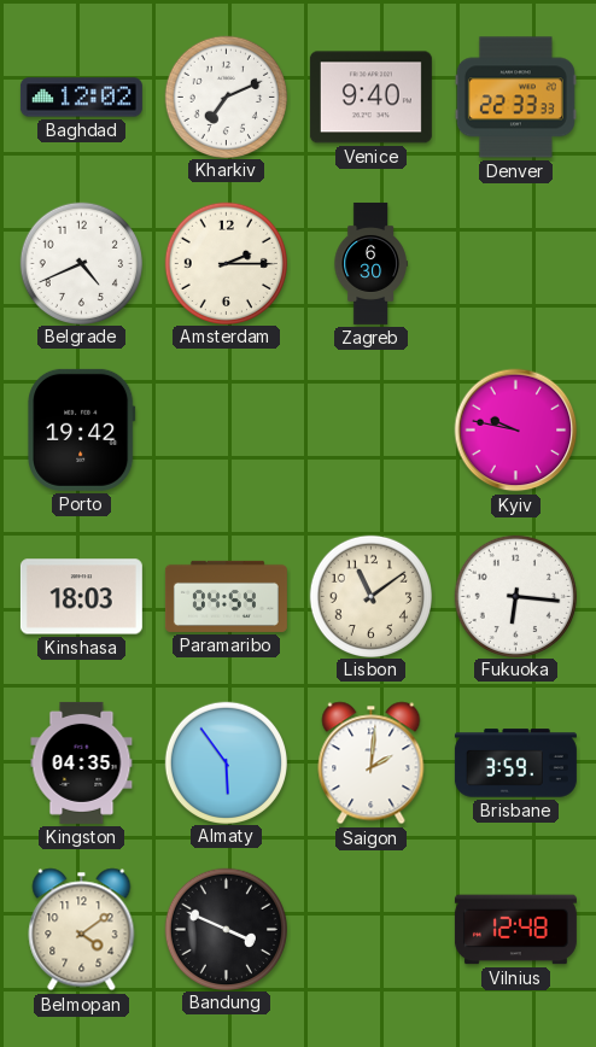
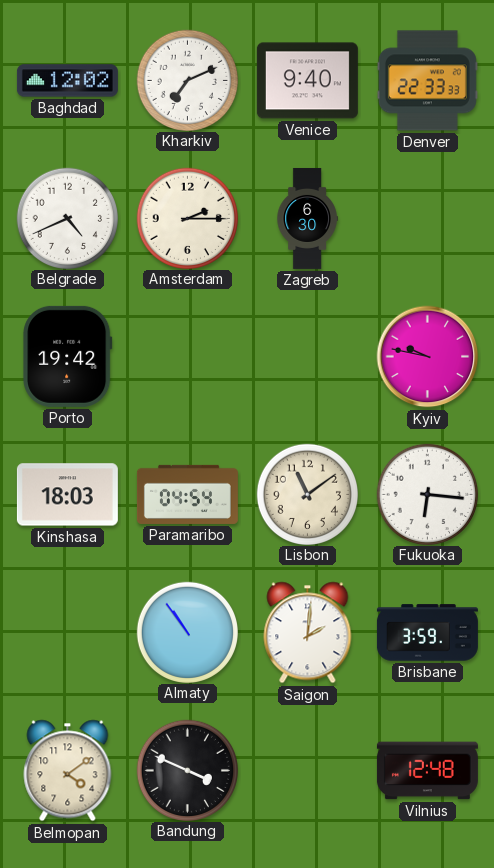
Kingston: 04:35 -> none
Almaty: 5:54 -> 10:54
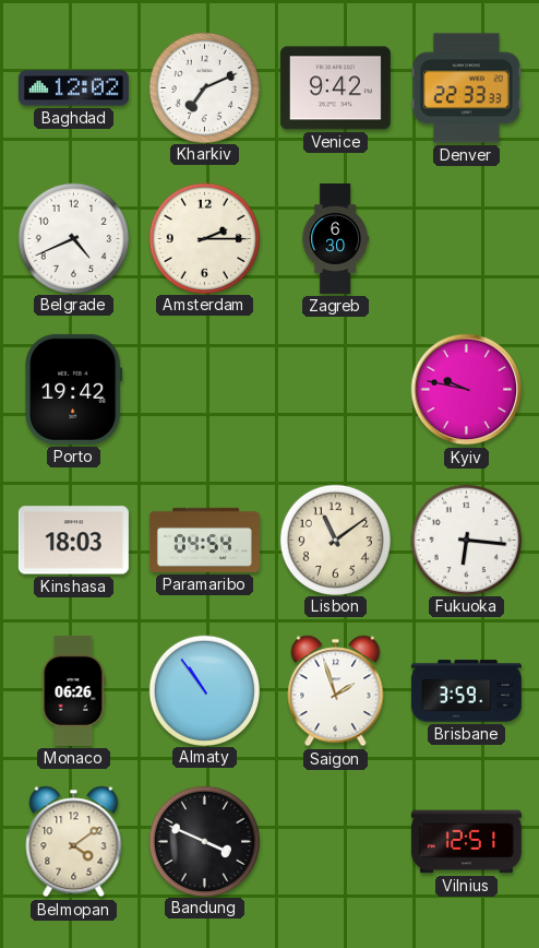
Venice: 9:40 -> 9:42
Monaco: none -> 06:26
Saigon: 2:01 -> 1:57
Vilnius: 12:48 -> 12:51
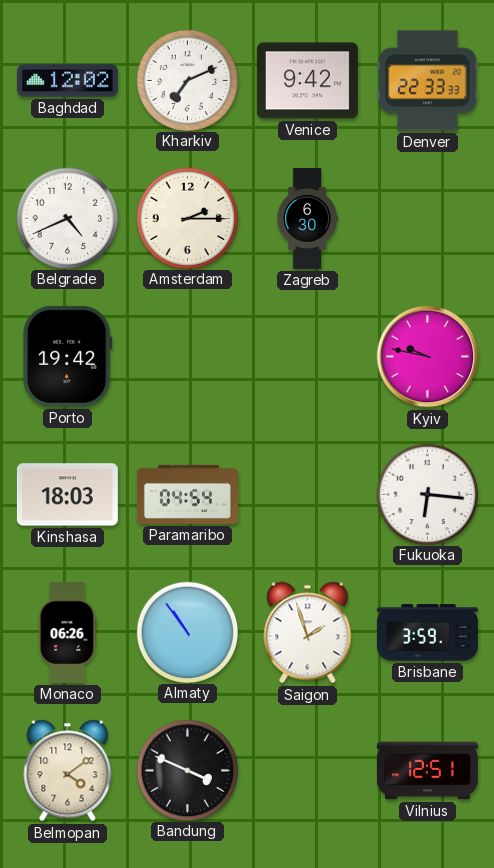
Lisbon: 11:09 -> none
